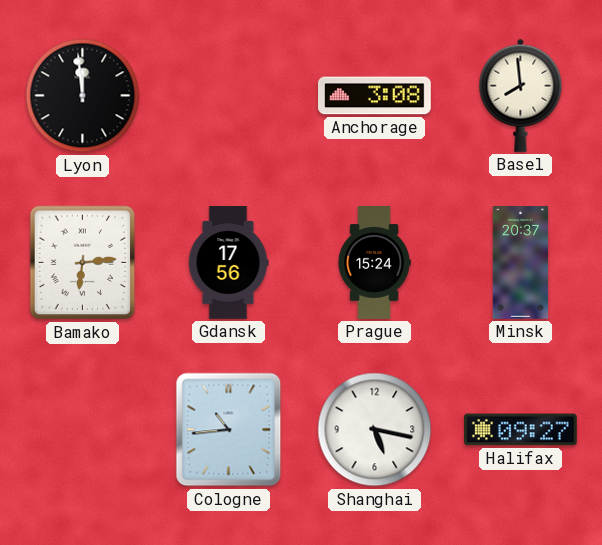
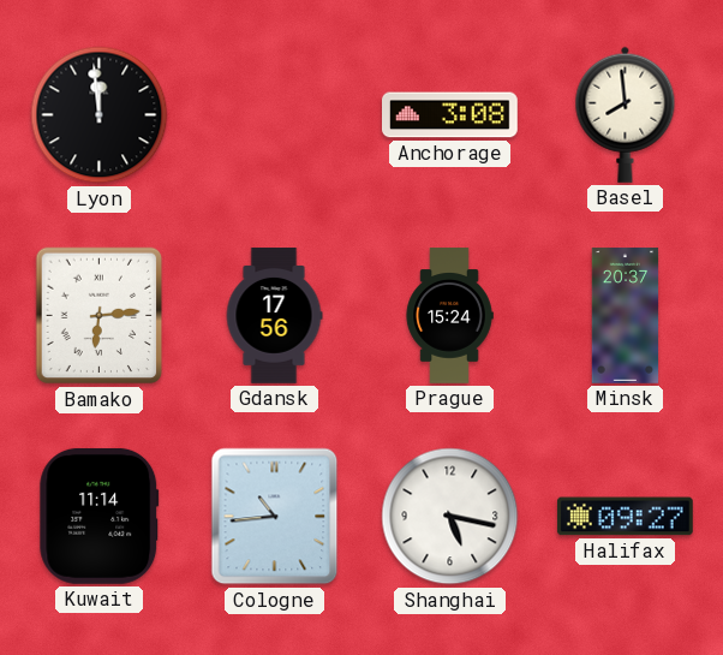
Kuwait: none -> 11:14
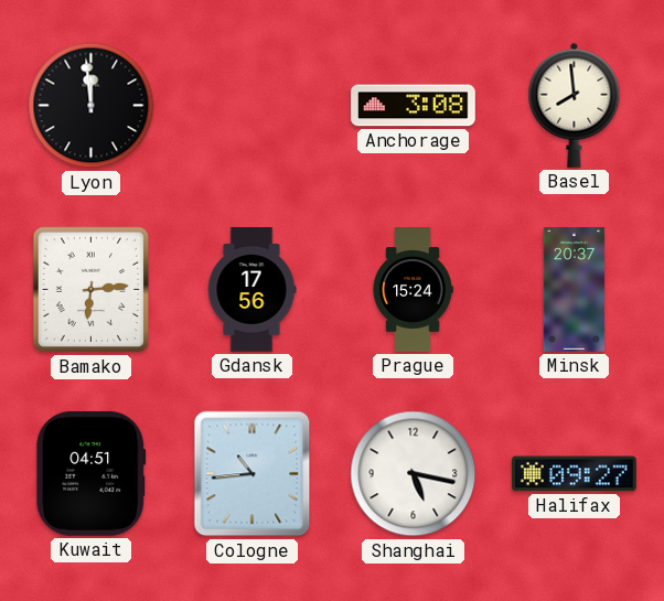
Kuwait: 11:14 -> 04:51
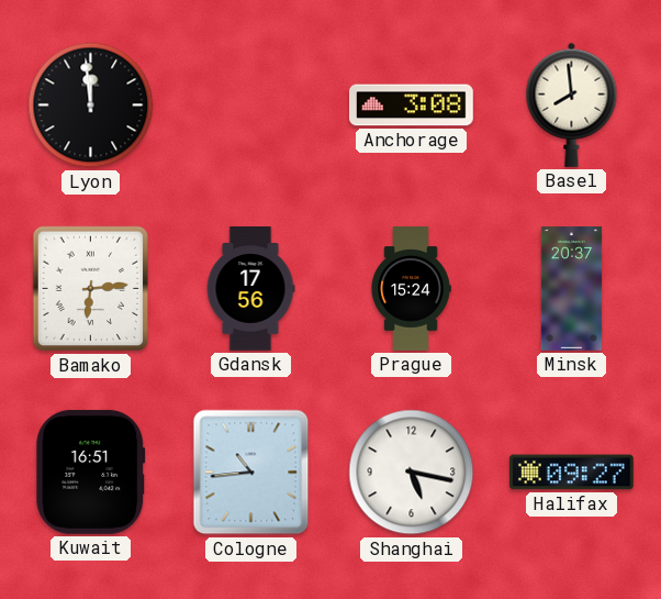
Kuwait: 04:51 -> 16:51
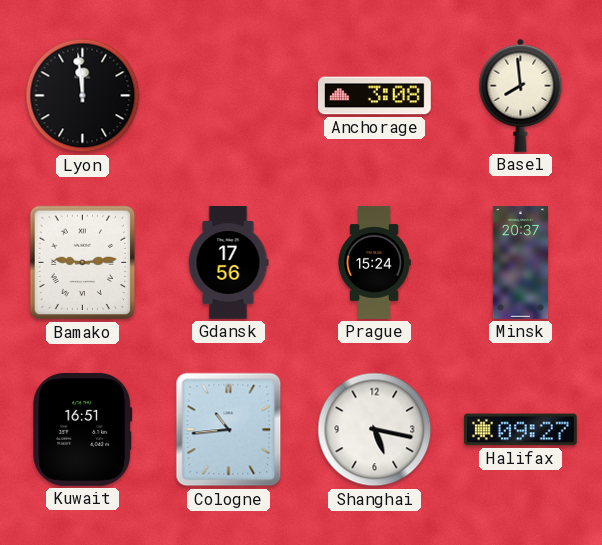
Bamako: 6:14 -> 9:14
